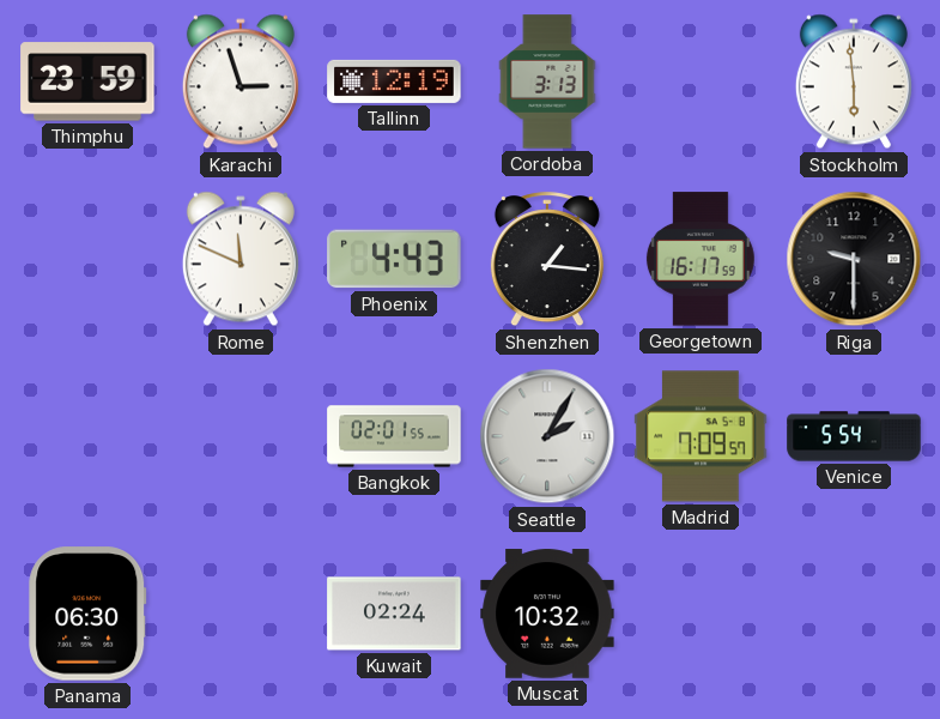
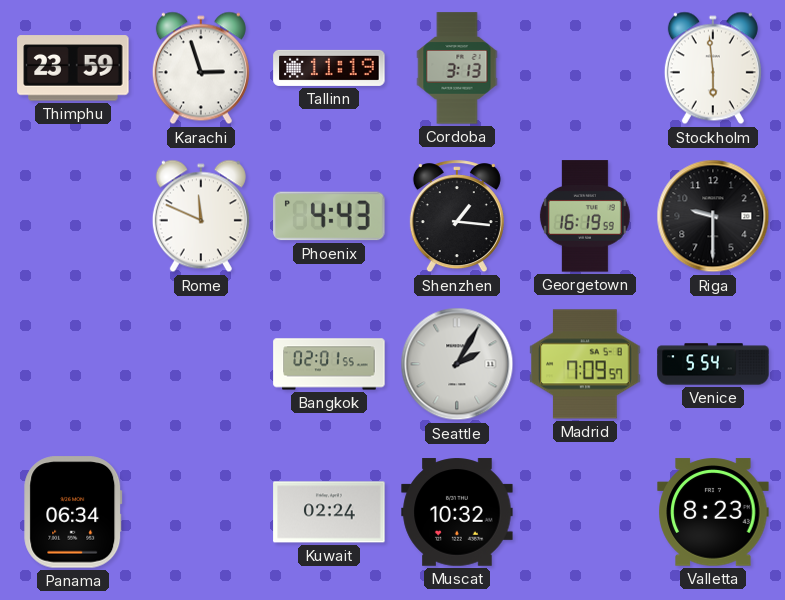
Tallinn: 12:19 -> 11:19
Georgetown: 16:17 -> 16:19
Panama: 06:30 -> 06:34
Valletta: none -> 8:23
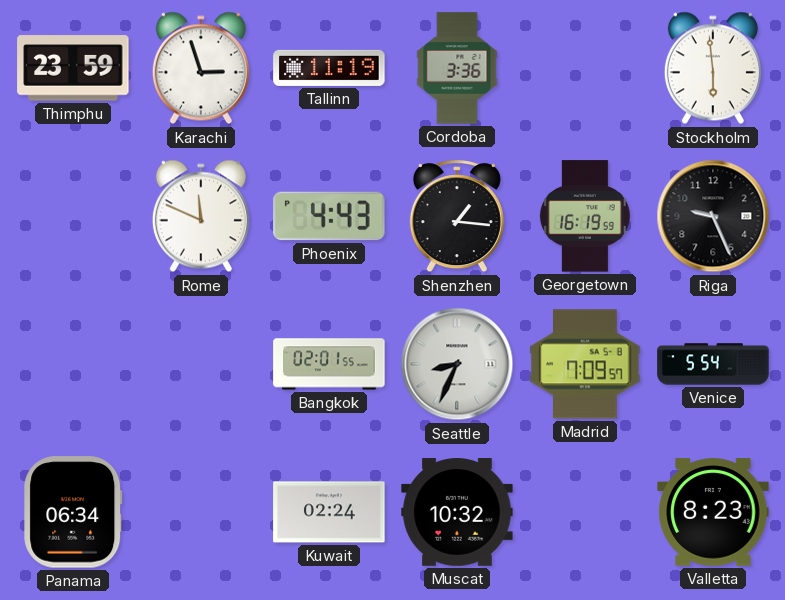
Cordoba: 3:13 -> 3:36
Riga: 9:30 -> 9:26
Seattle: 2:05 -> 8:34
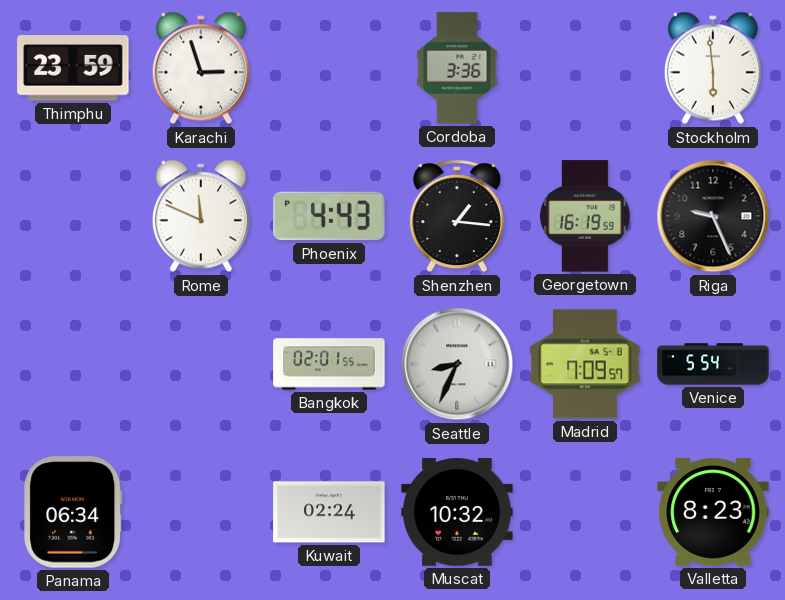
Tallinn: 11:19 -> none
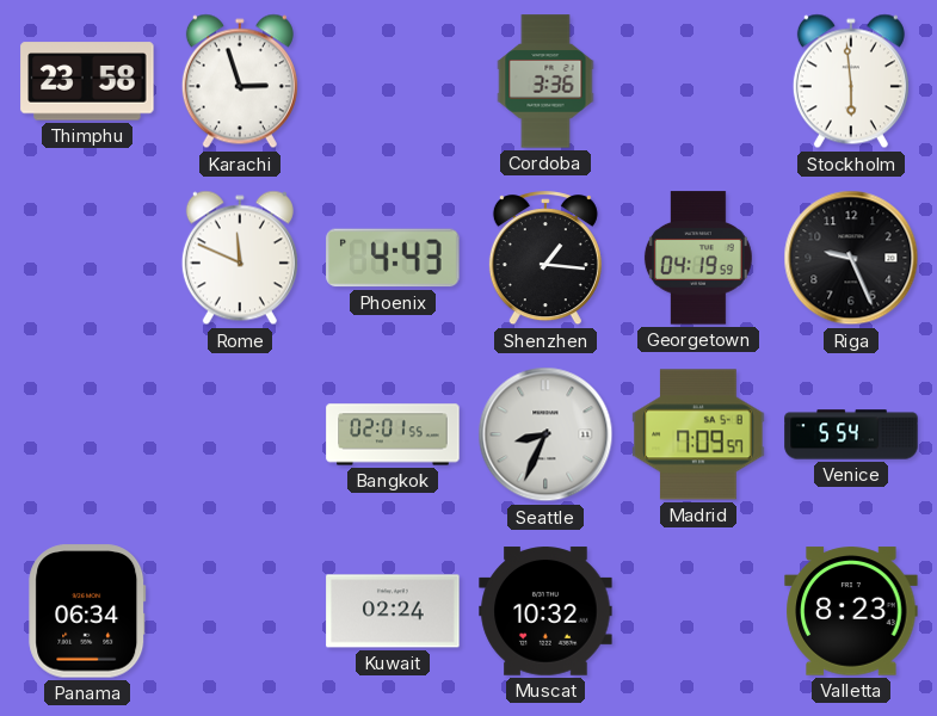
Thimphu: 23:59 -> 23:58
Georgetown: 16:19 -> 04:19
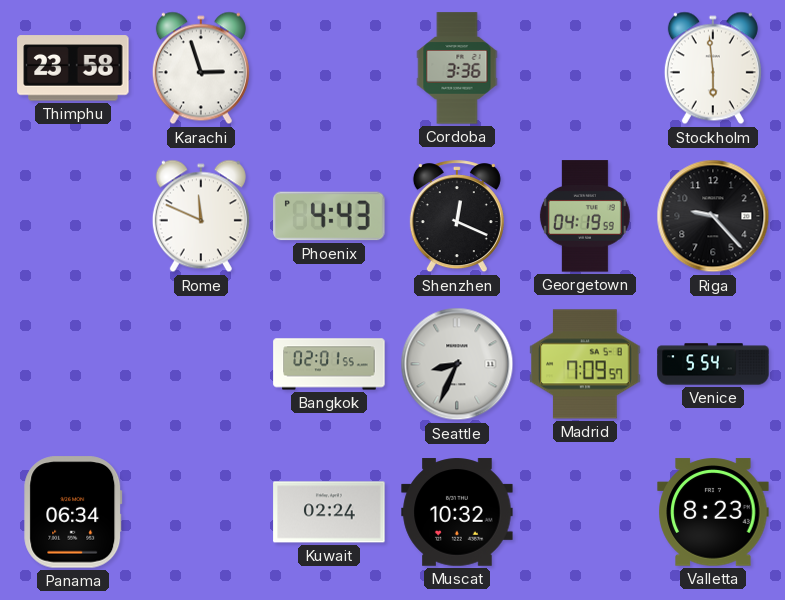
Shenzhen: 1:16 -> 12:19
Riga: 9:26 -> 9:23
